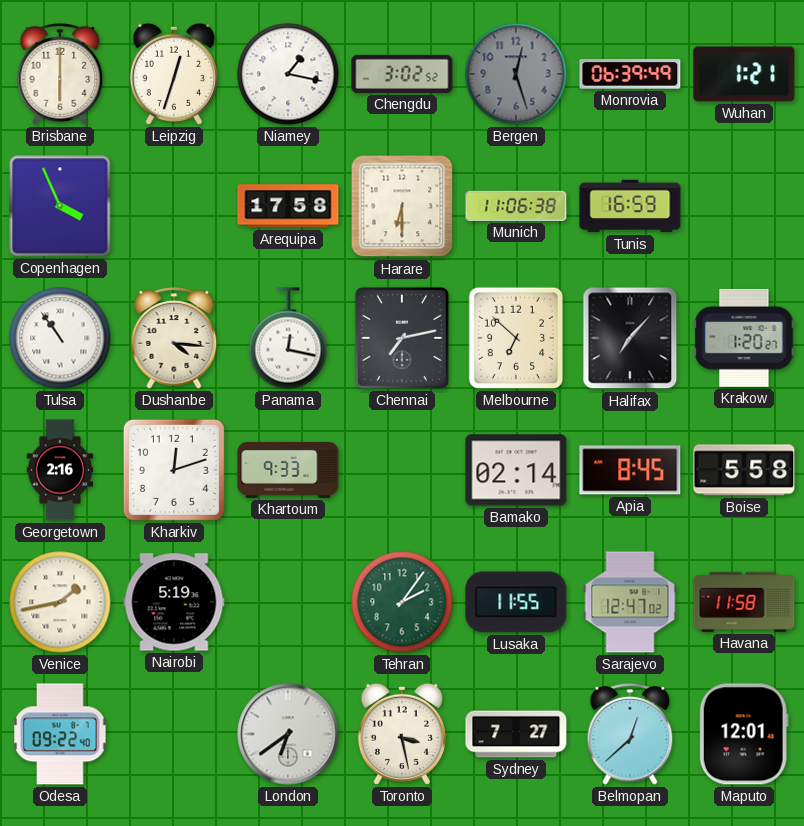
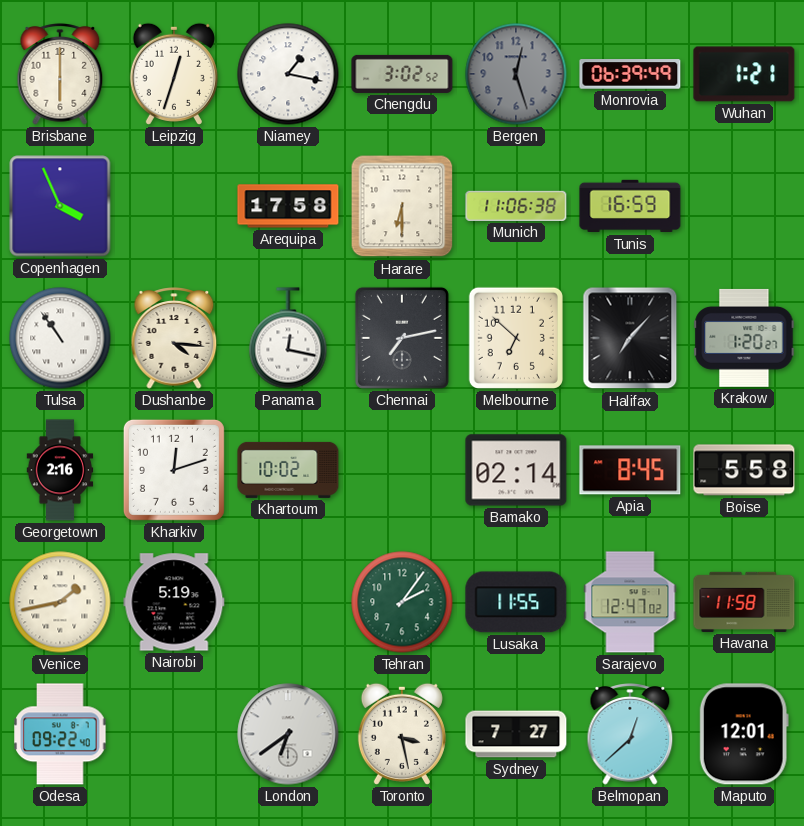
Khartoum: 9:33 -> 10:02
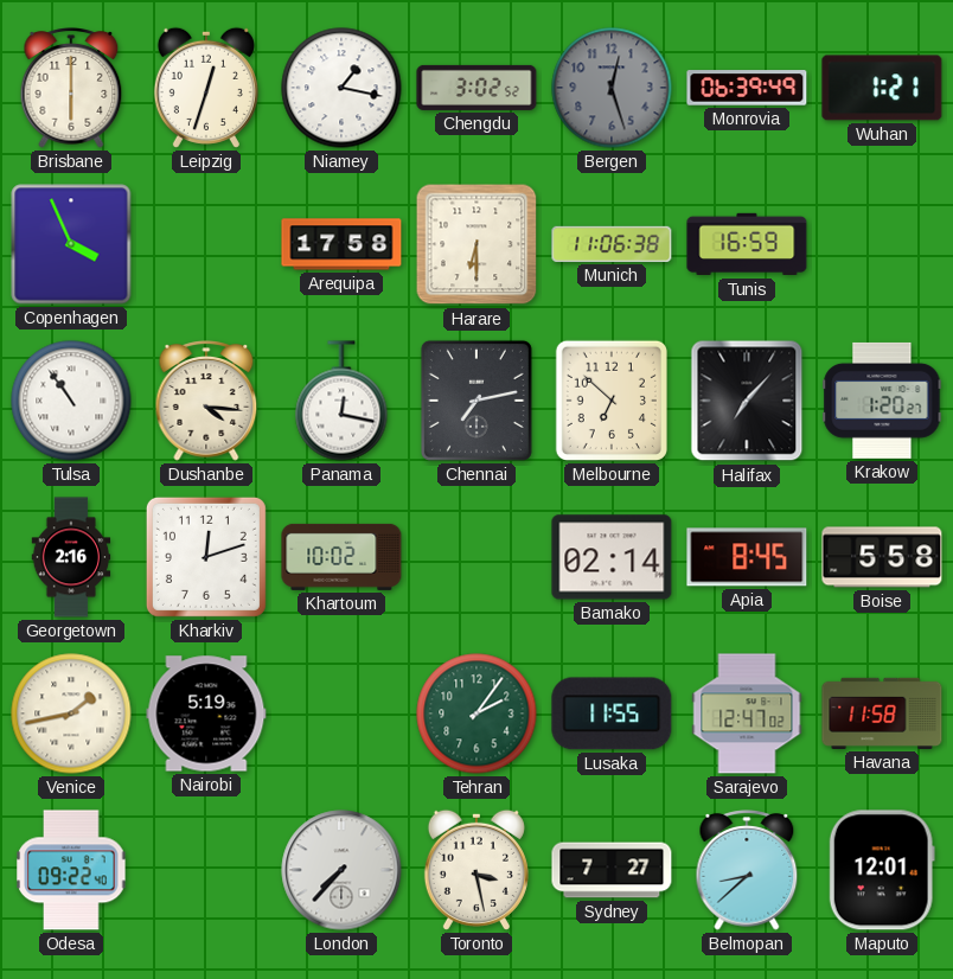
London: 6:39 -> 7:37
Belmopan: 12:38 -> 8:38
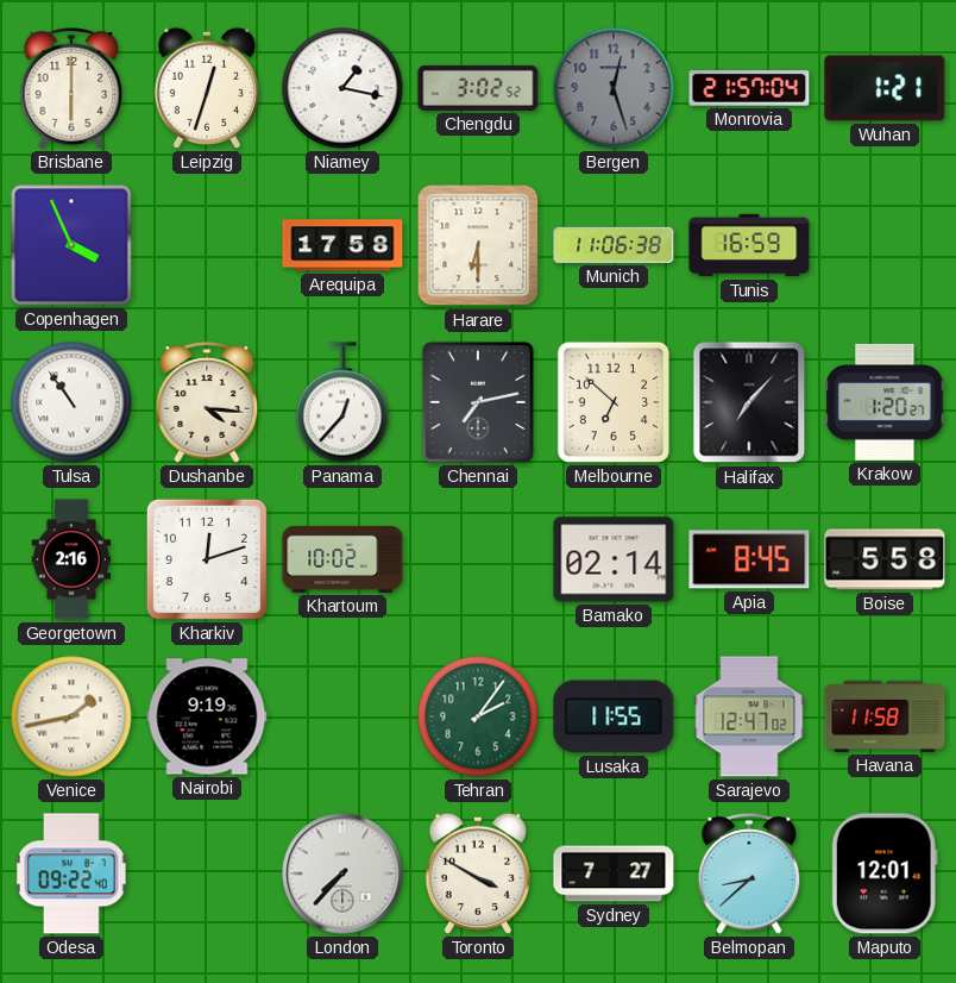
Monrovia: 06:39 -> 21:57
Panama: 12:17 -> 12:37
Nairobi: 5:19 -> 9:19
Toronto: 3:28 -> 3:50
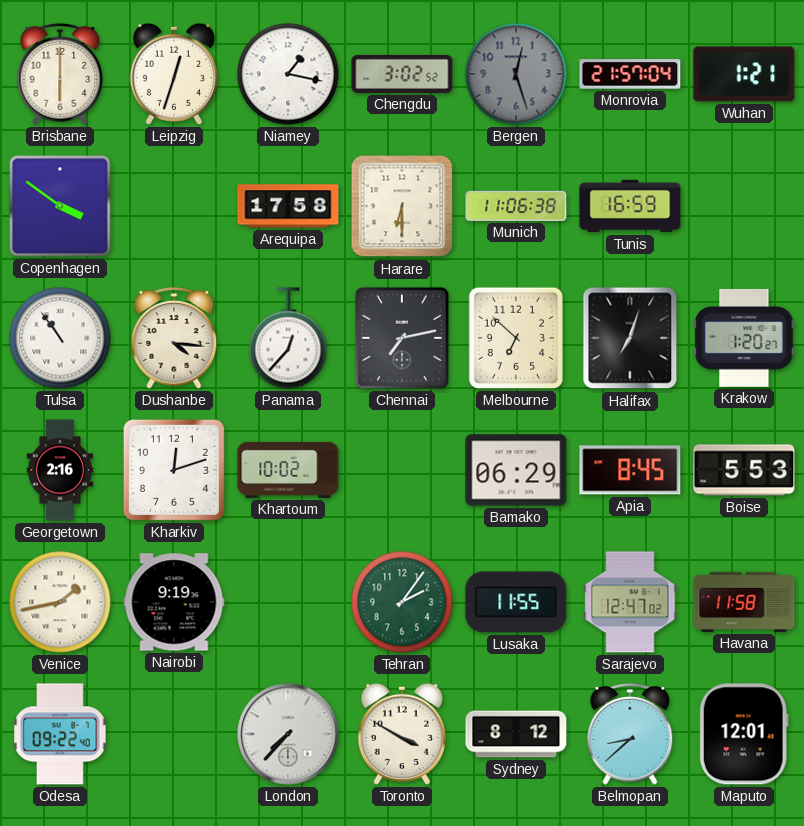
Copenhagen: 3:56 -> 3:51
Halifax: 7:07 -> 7:03
Bamako: 02:14 -> 06:29
Boise: 5:58 -> 5:53
Sydney: 7:27 -> 8:12
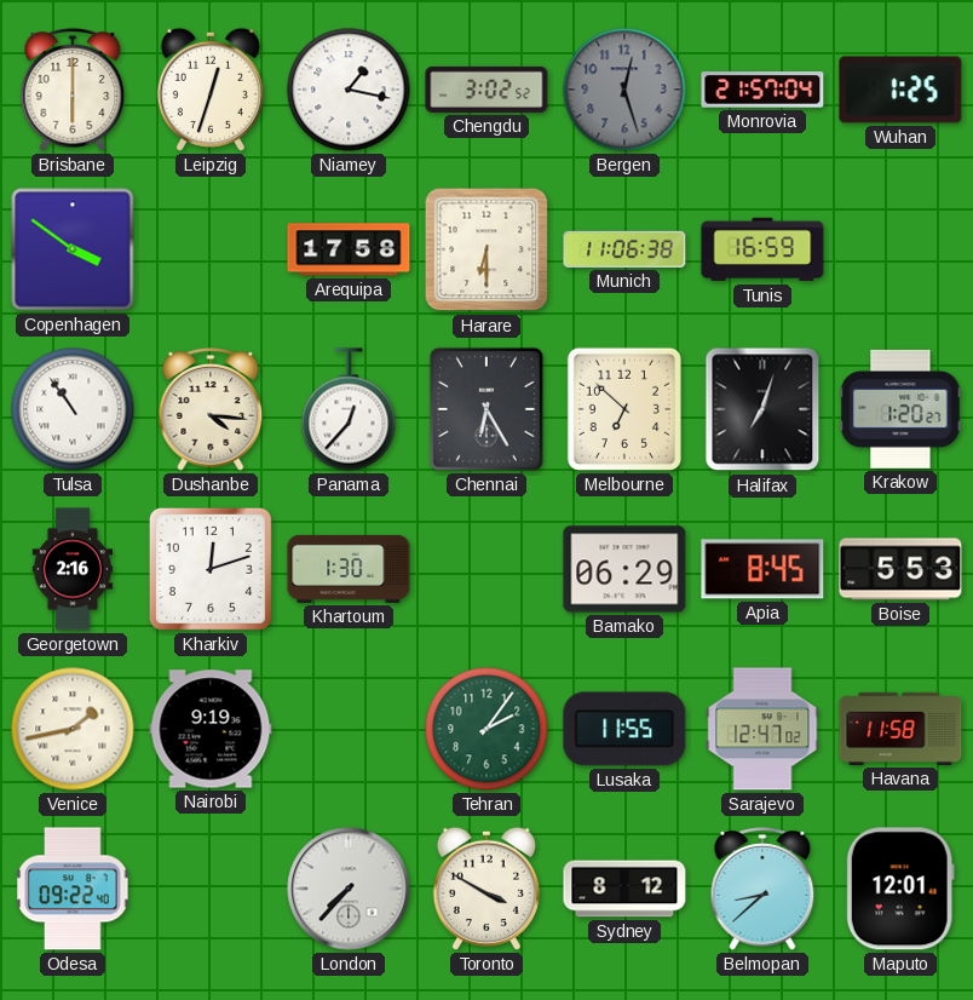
Wuhan: 1:21 -> 1:25
Chennai: 7:13 -> 6:25
Khartoum: 10:02 -> 1:30
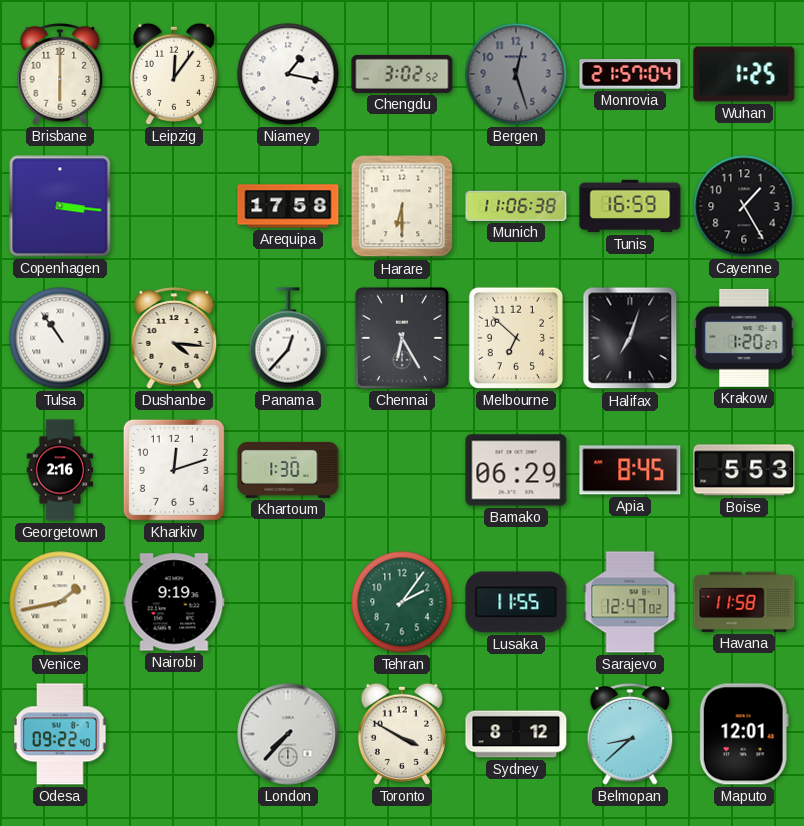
Leipzig: 12:33 -> 12:06
Copenhagen: 3:51 -> 3:16
Cayenne: none -> 1:25
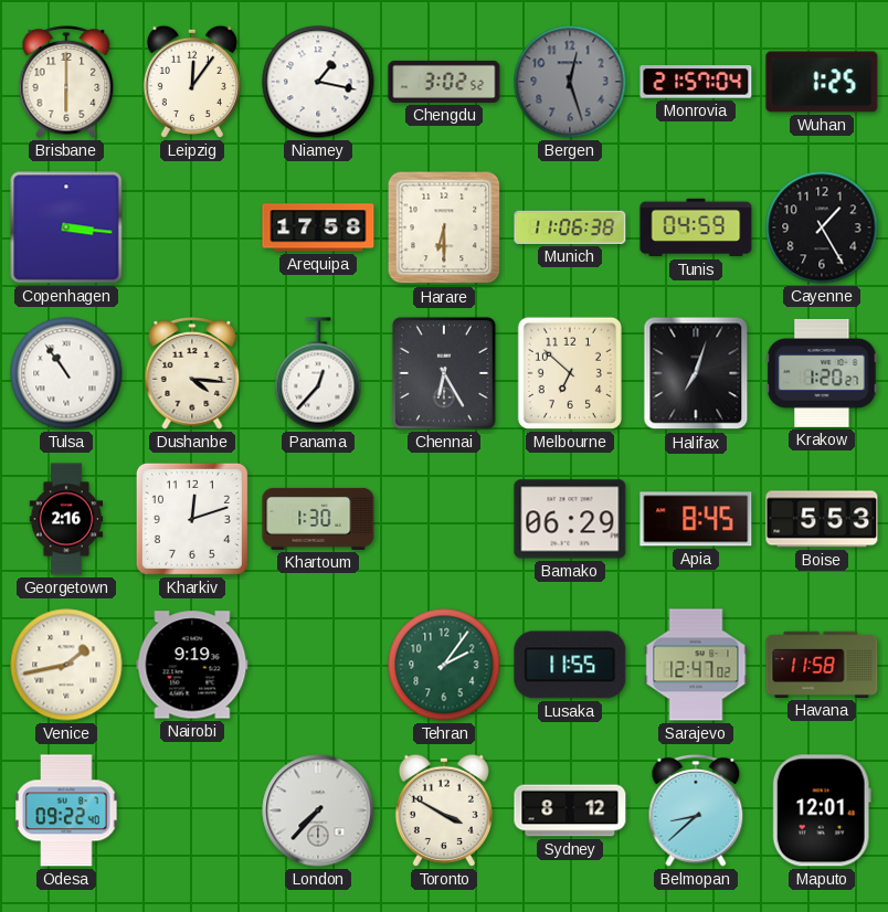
Tunis: 16:59 -> 04:59
